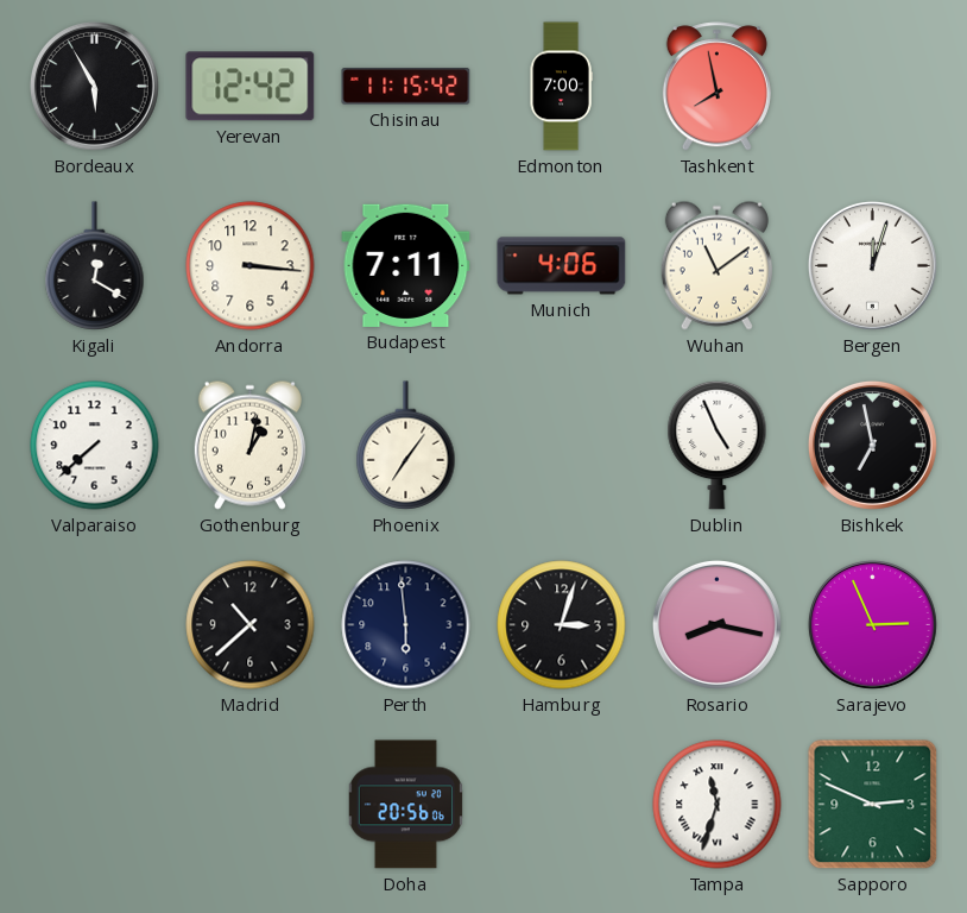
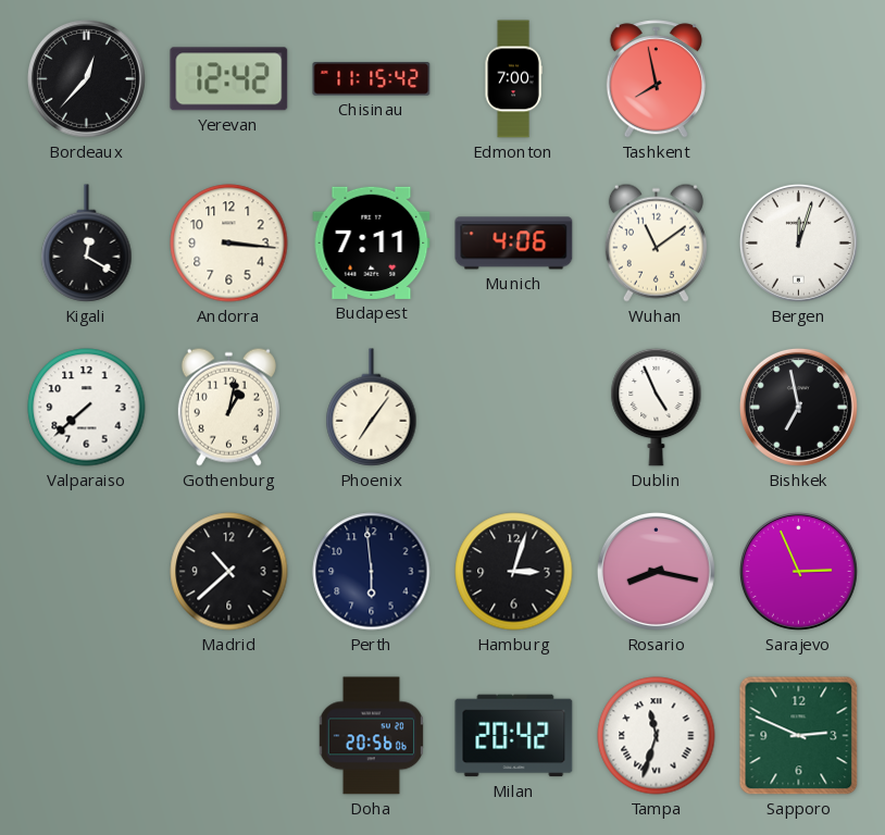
Bordeaux: 5:55 -> 12:37
Milan: none -> 20:42
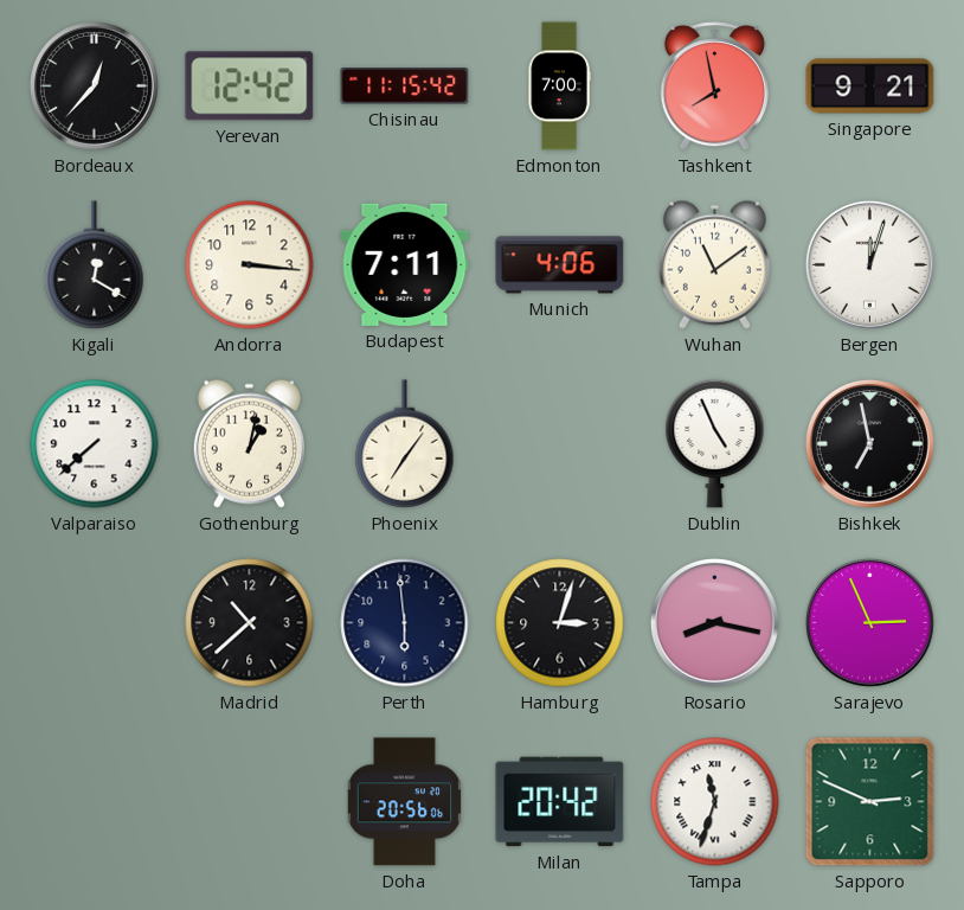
Singapore: none -> 9:21
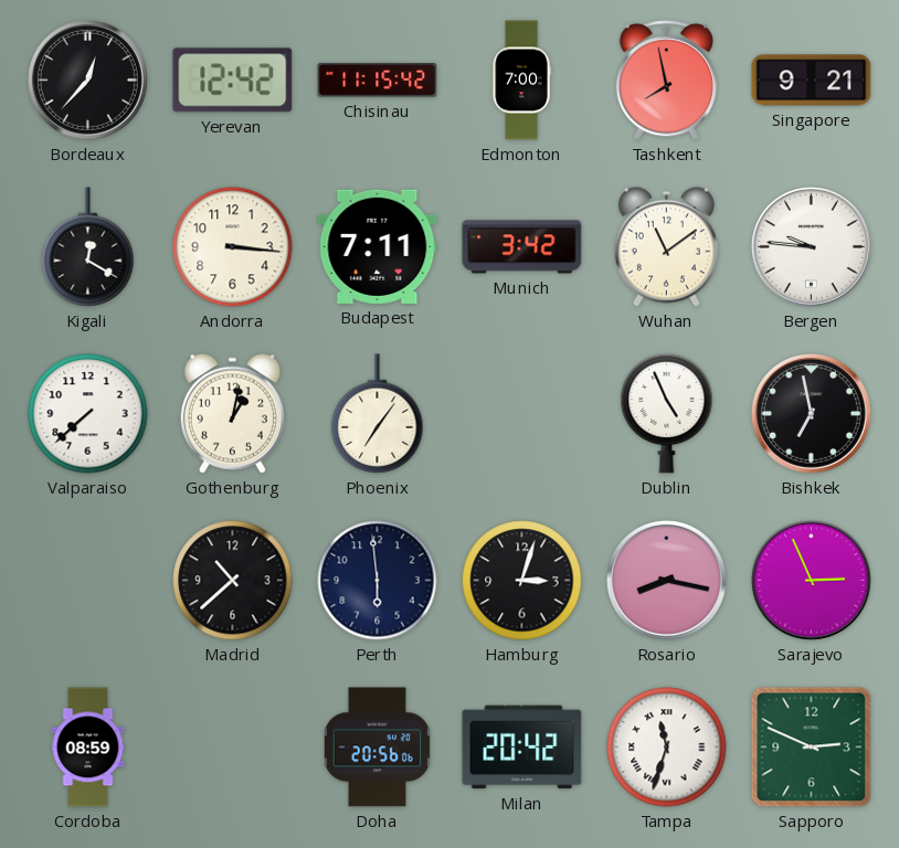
Munich: 4:06 -> 3:42
Bergen: 12:03 -> 9:46
Cordoba: none -> 08:59
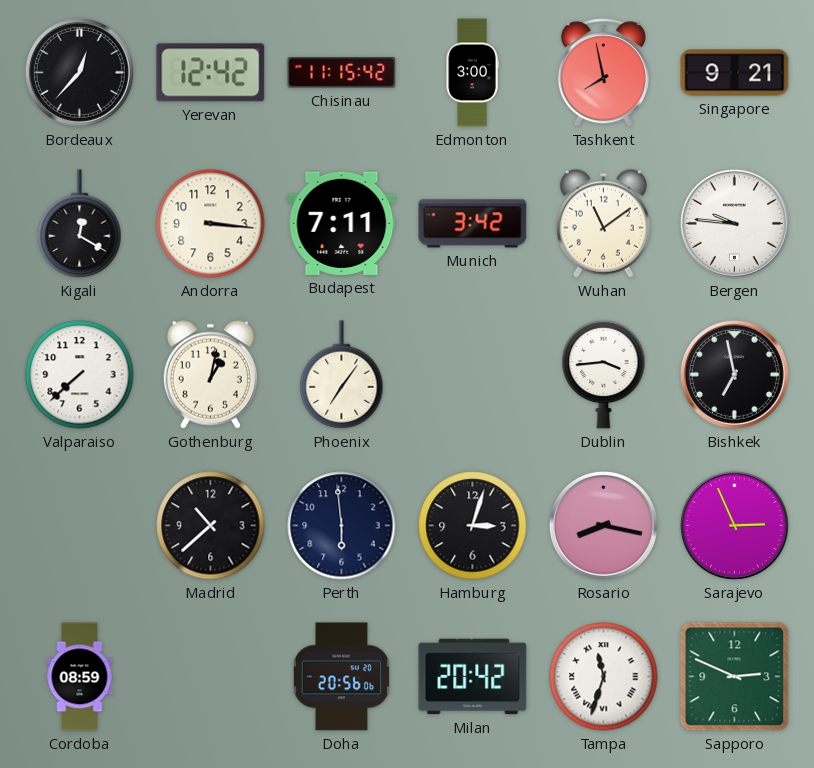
Edmonton: 7:00 -> 3:00
Dublin: 4:56 -> 3:44
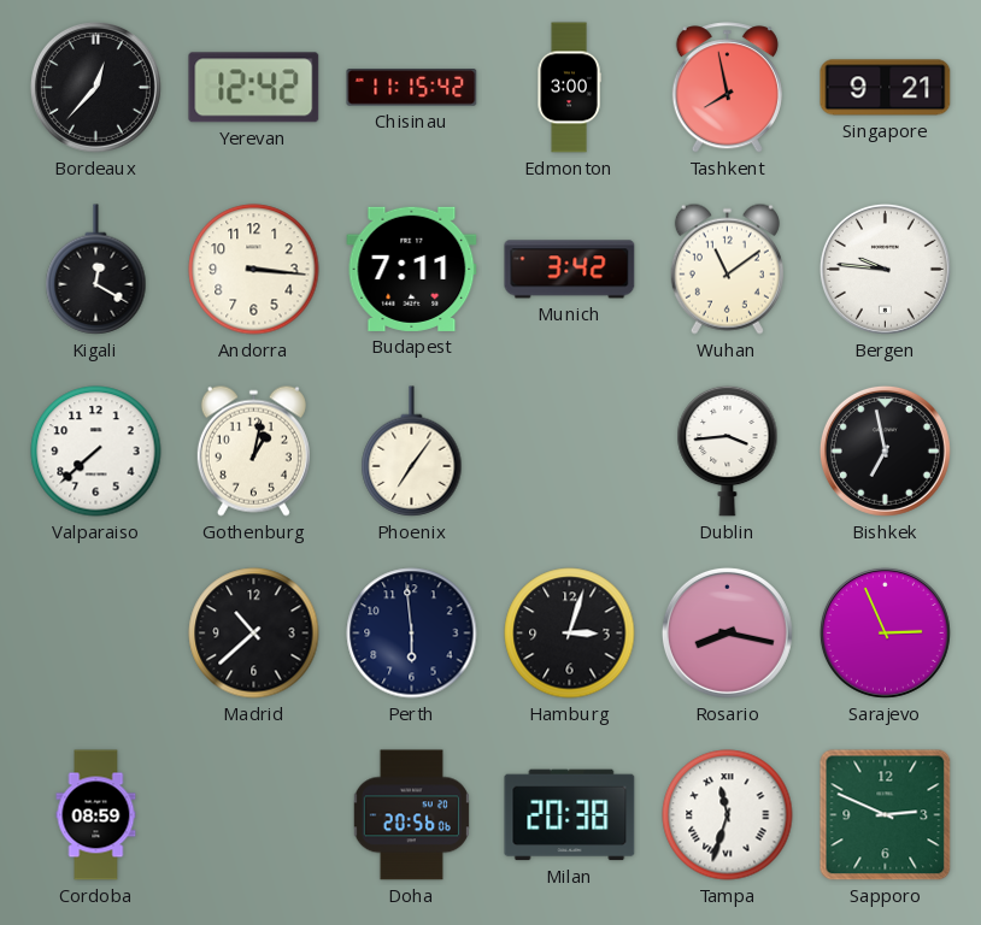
Milan: 20:42 -> 20:38
